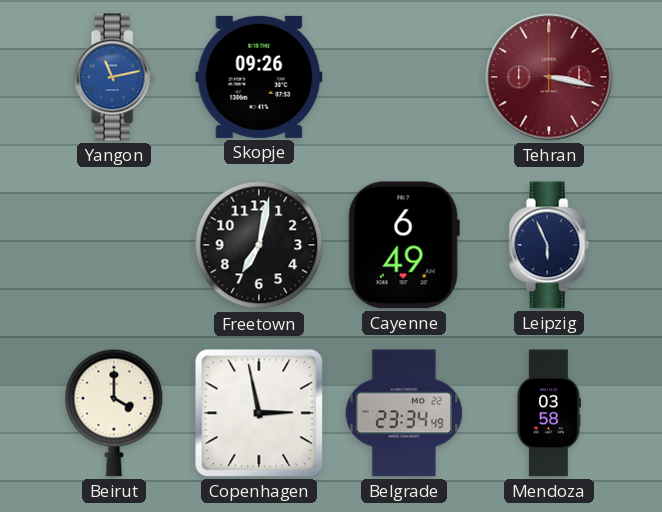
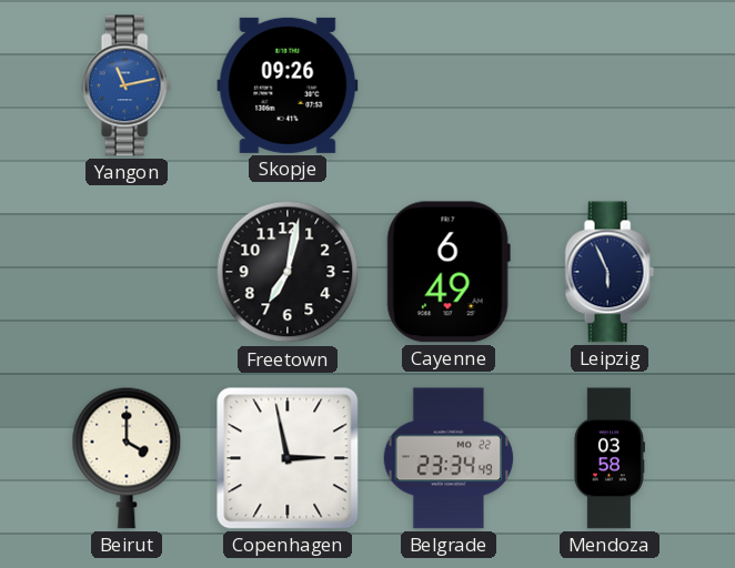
Tehran: 3:17 -> none
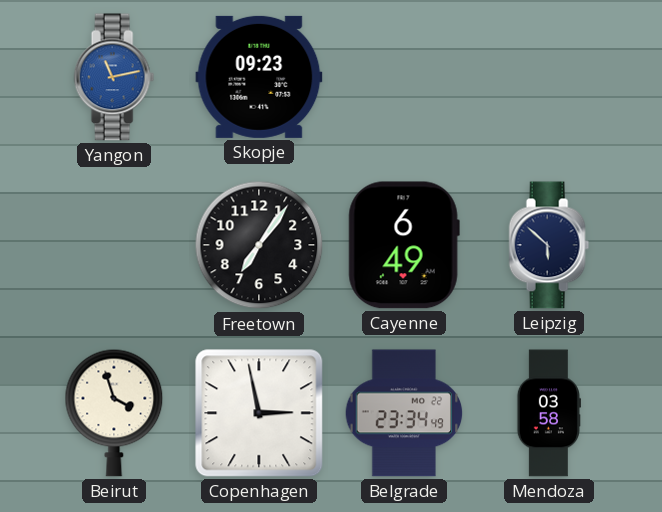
Skopje: 09:26 -> 09:23
Freetown: 7:02 -> 7:06
Leipzig: 5:56 -> 5:52
Beirut: 4:00 -> 3:57
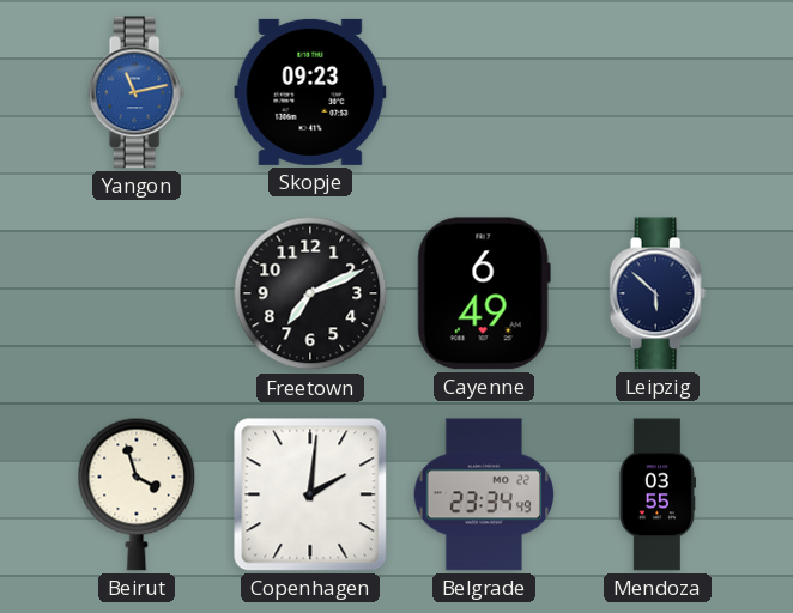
Freetown: 7:06 -> 7:11
Copenhagen: 2:58 -> 2:01
Mendoza: 03:58 -> 03:55
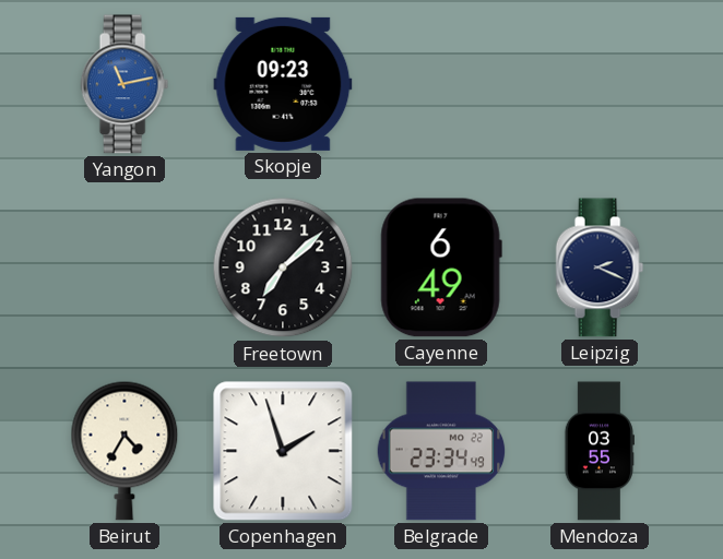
Freetown: 7:11 -> 7:08
Leipzig: 5:52 -> 2:19
Beirut: 3:57 -> 4:35
Copenhagen: 2:01 -> 1:57
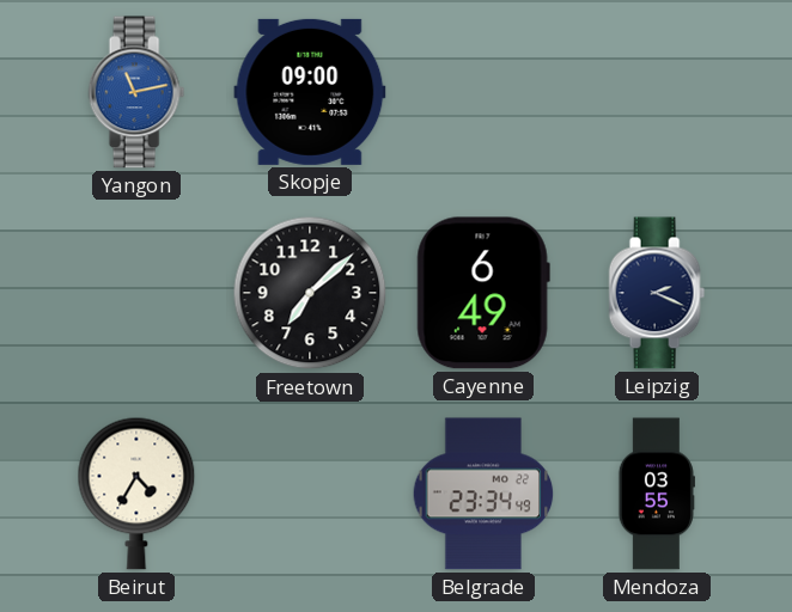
Skopje: 09:23 -> 09:00
Copenhagen: 1:57 -> none
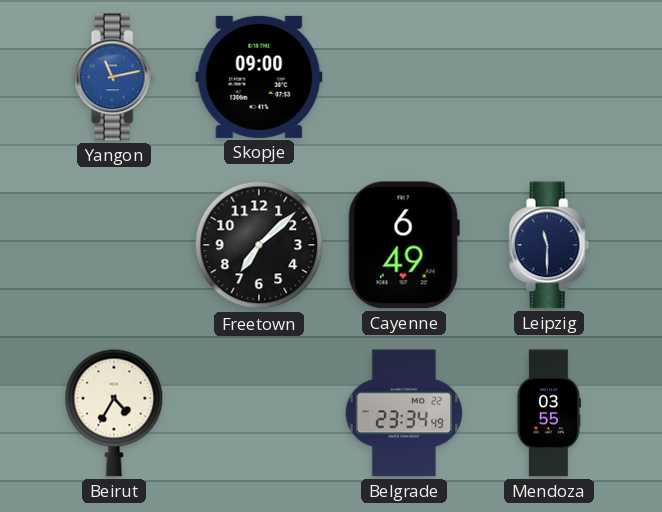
Leipzig: 2:19 -> 11:30
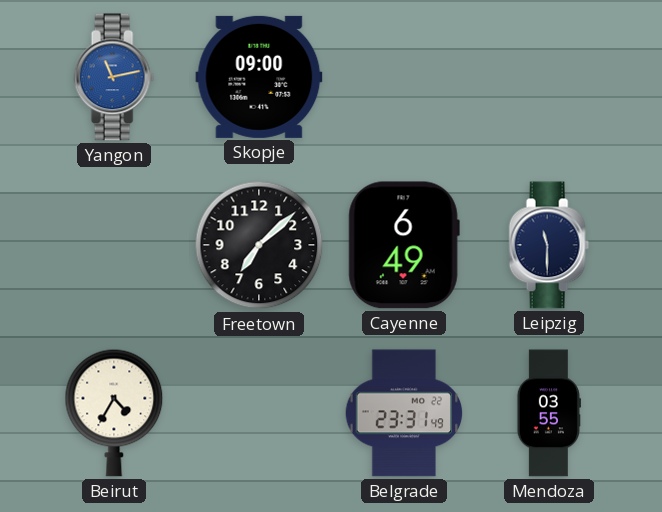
Belgrade: 23:34 -> 23:31
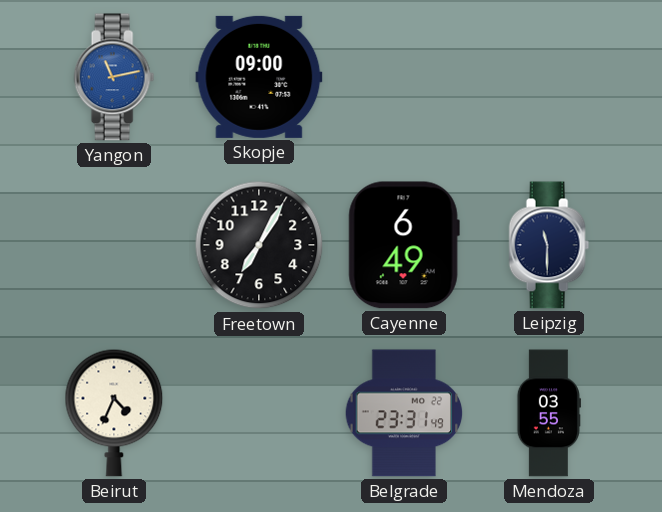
Freetown: 7:08 -> 7:05
Beirut: 4:35 -> 4:34
